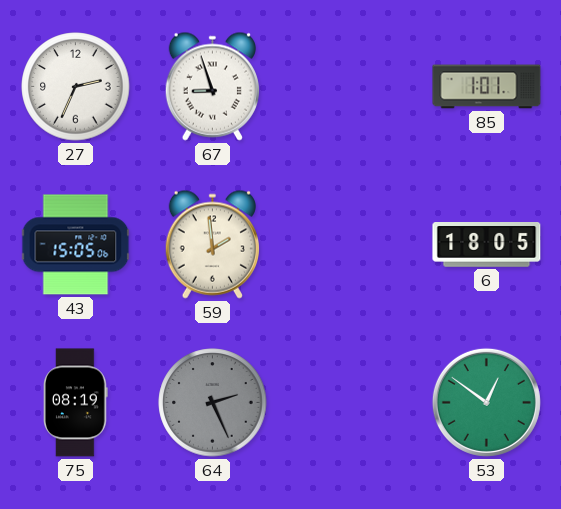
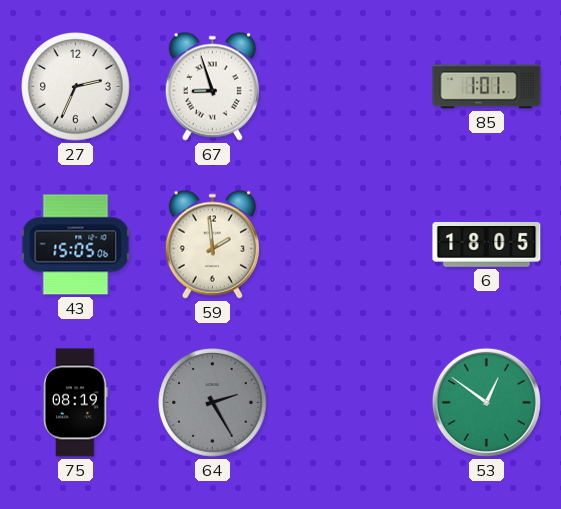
64: 2:26 -> 2:25
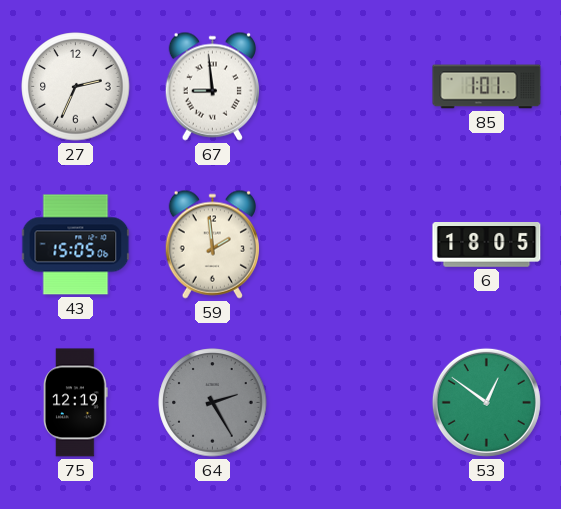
67: 8:57 -> 8:59
75: 08:19 -> 12:19
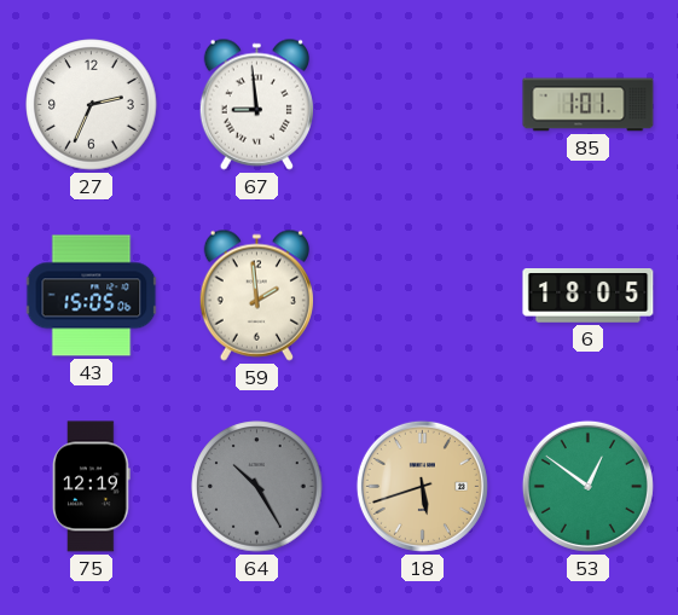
64: 2:25 -> 10:25
18: none -> 5:42
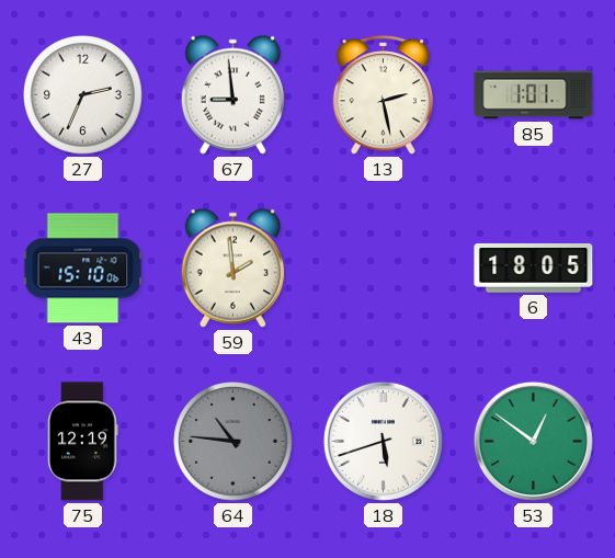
13: none -> 2:28
43: 15:05 -> 15:10
64: 10:25 -> 10:46
18 dial: champagne -> white
